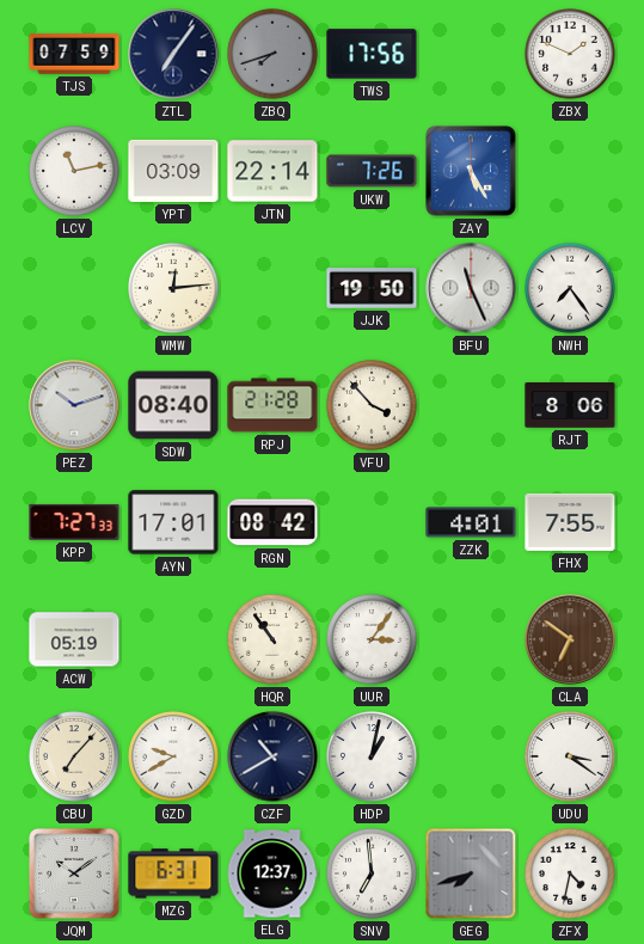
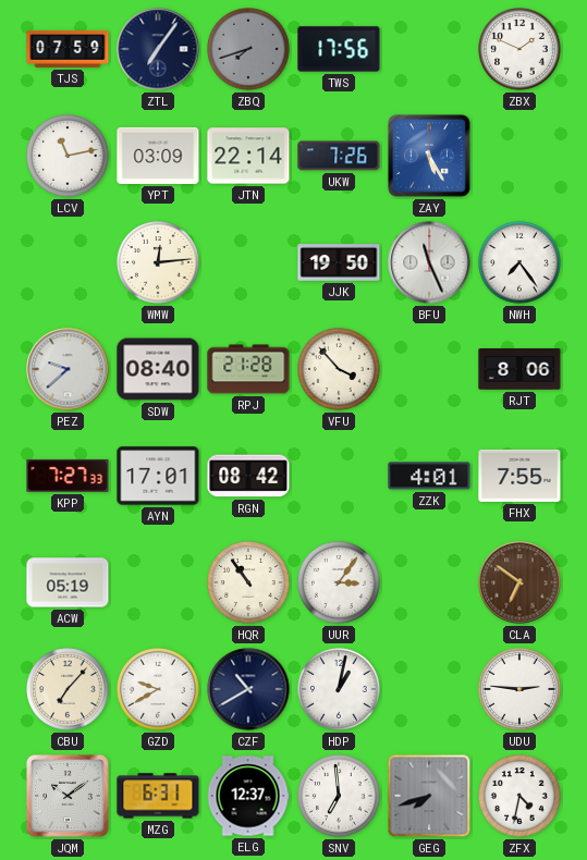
PEZ: 10:12 -> 9:38
UDU: 3:21 -> 2:46
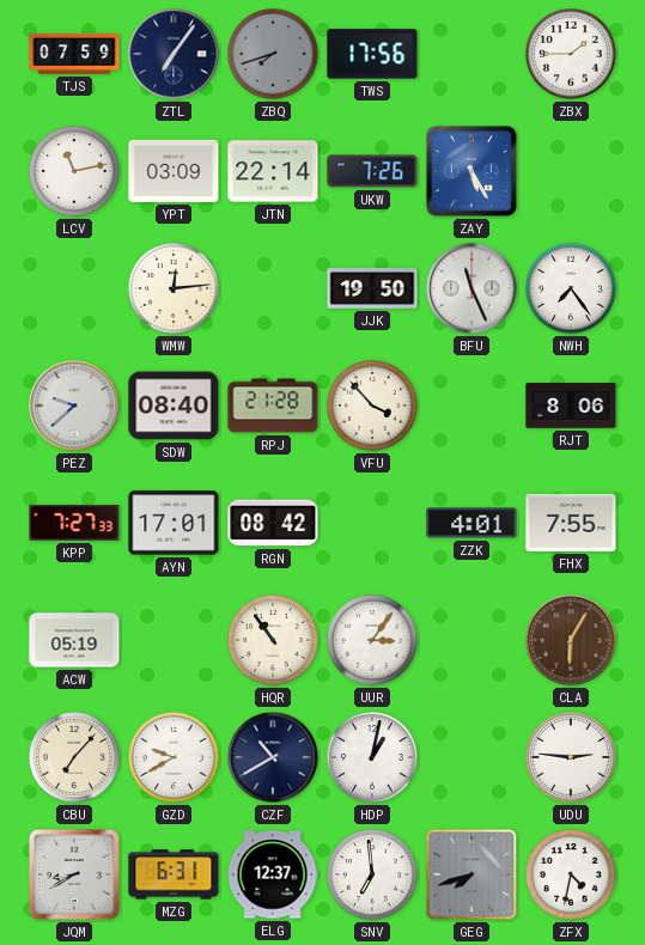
ZBX: 1:49 -> 1:45
CLA: 6:51 -> 6:05
JQM: 10:09 -> 8:40
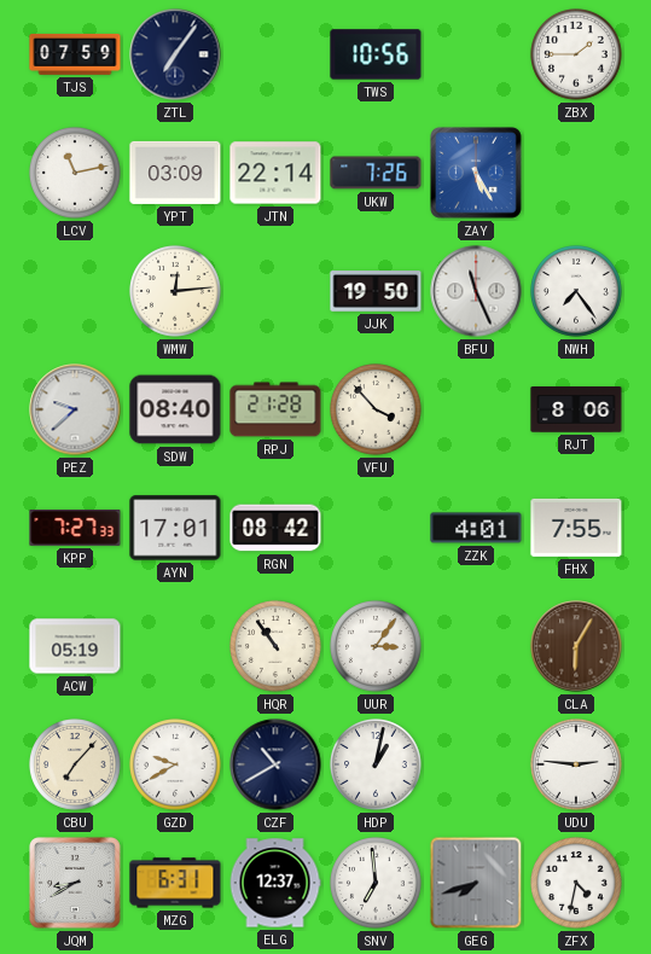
ZBQ: 7:42 -> none
TWS: 17:56 -> 10:56
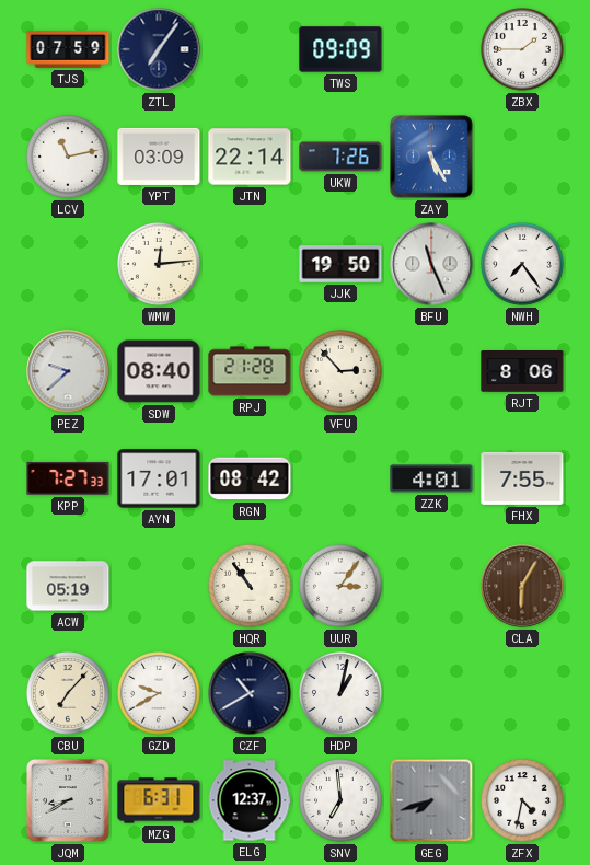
TWS: 10:56 -> 09:09
VFU: 3:53 -> 2:53
UDU: 2:46 -> none
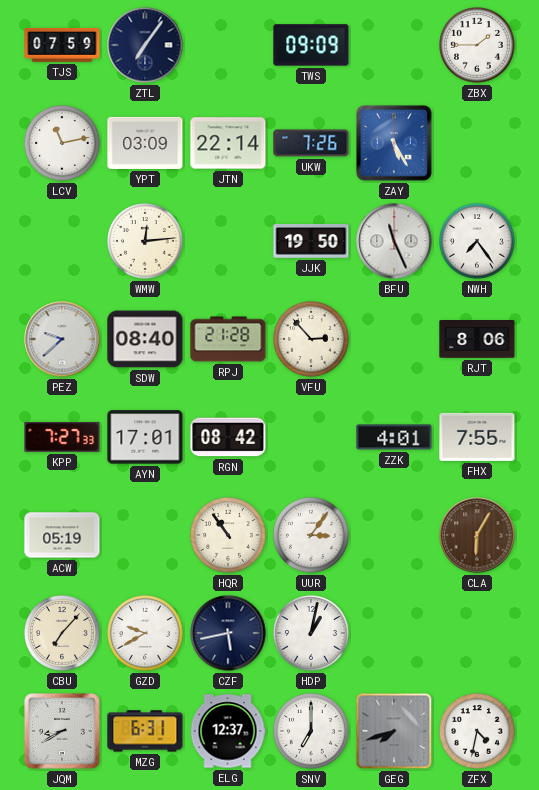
CZF: 10:40 -> 5:43
SNV: 6:59 -> 7:00
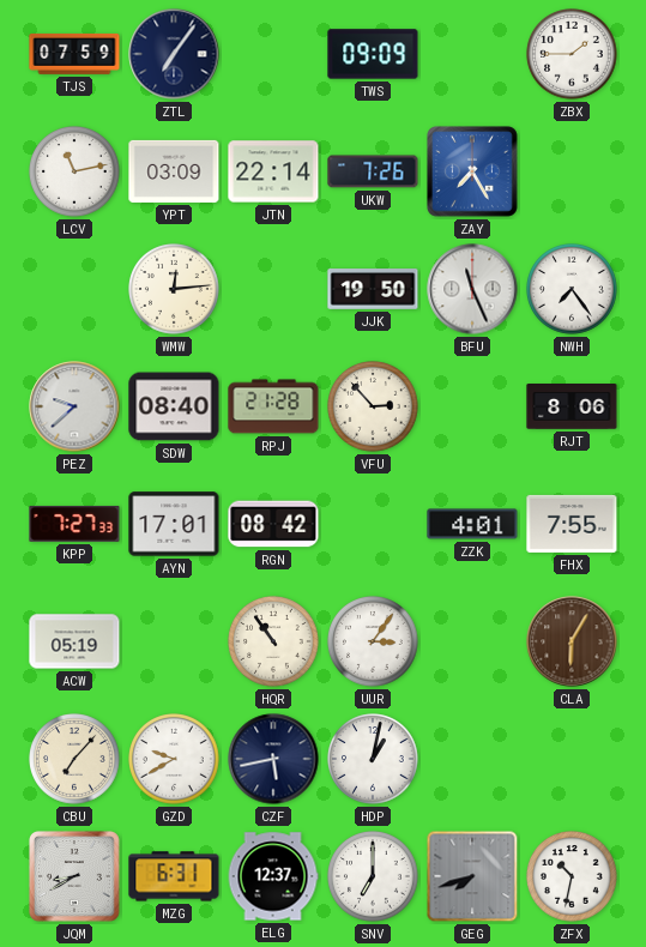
ZAY: 5:25 -> 7:25
ZFX: 4:32 -> 10:32
